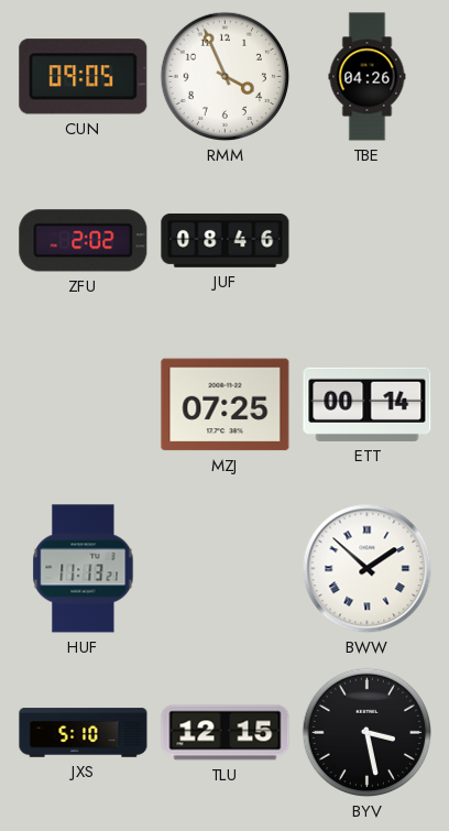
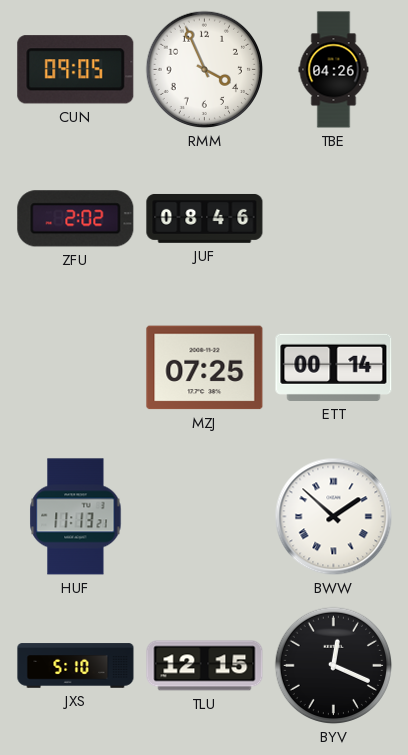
BYV: 3:28 -> 12:19
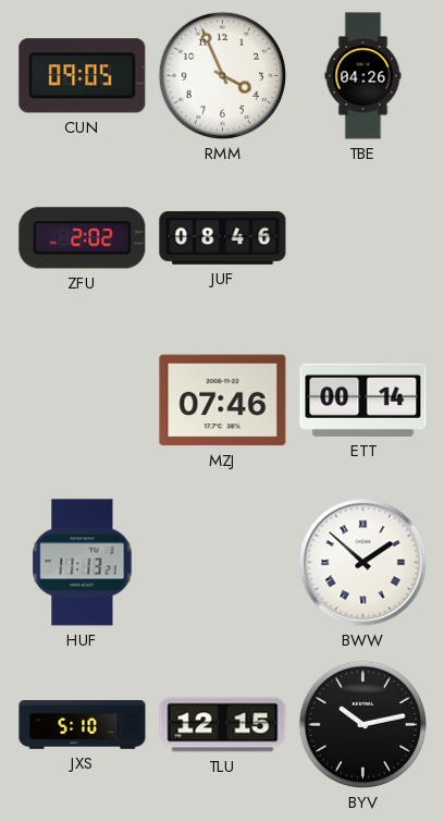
MZJ: 07:25 -> 07:46
BYV: 12:19 -> 10:13
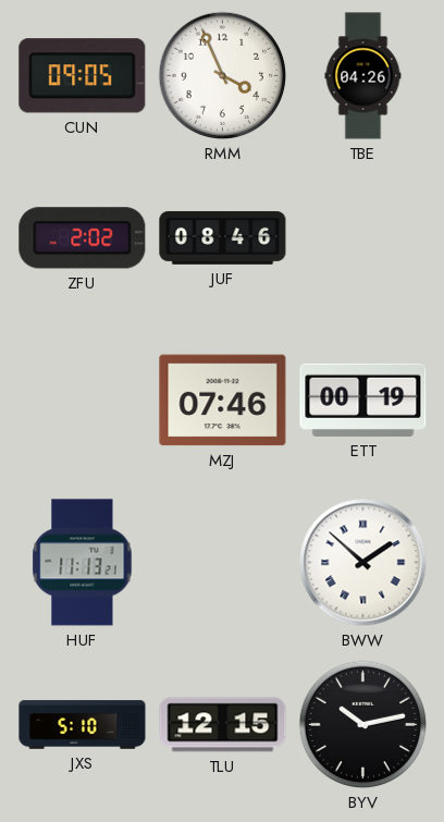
ETT: 00:14 -> 00:19
